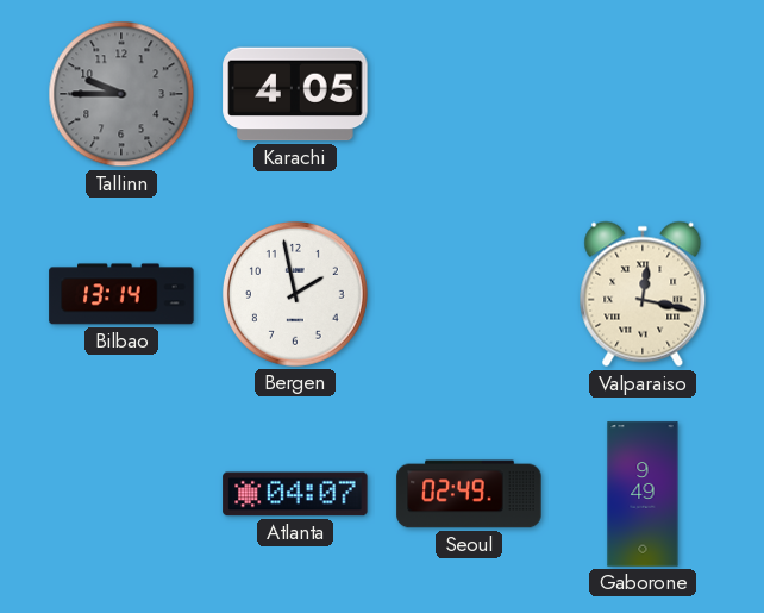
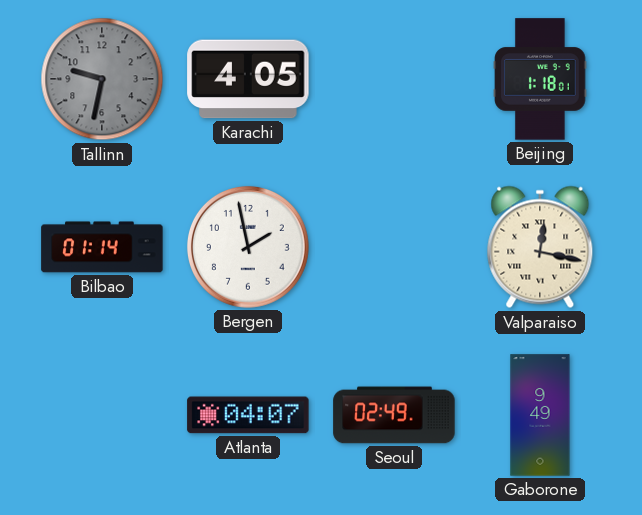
Tallinn: 9:45 -> 9:32
Beijing: none -> 1:18
Bilbao: 13:14 -> 01:14
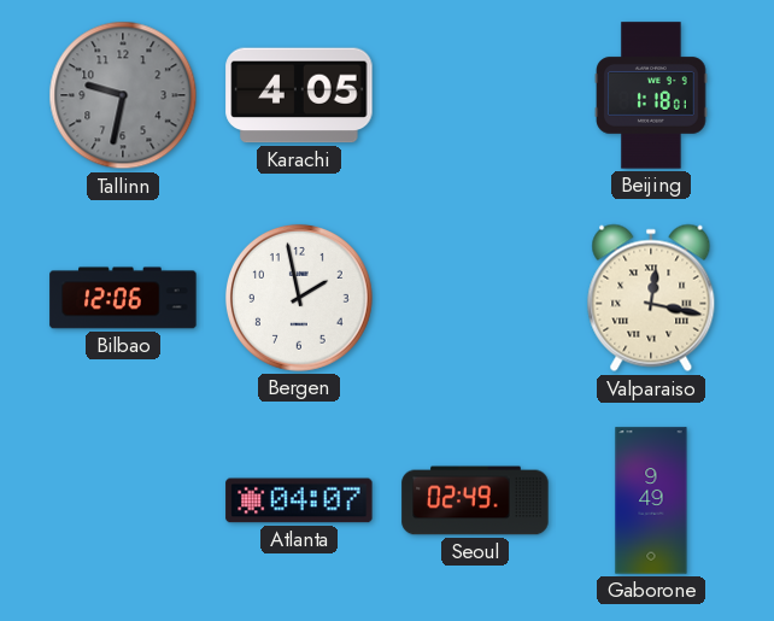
Bilbao: 01:14 -> 12:06
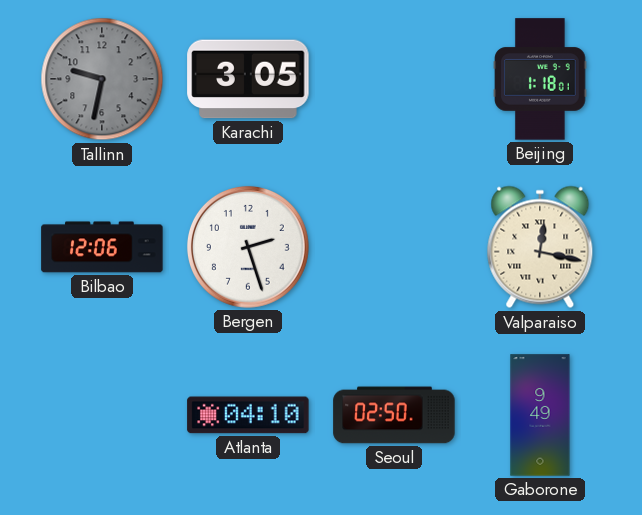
Karachi: 4:05 -> 3:05
Bergen: 1:58 -> 2:27
Atlanta: 04:07 -> 04:10
Seoul: 02:49 -> 02:50
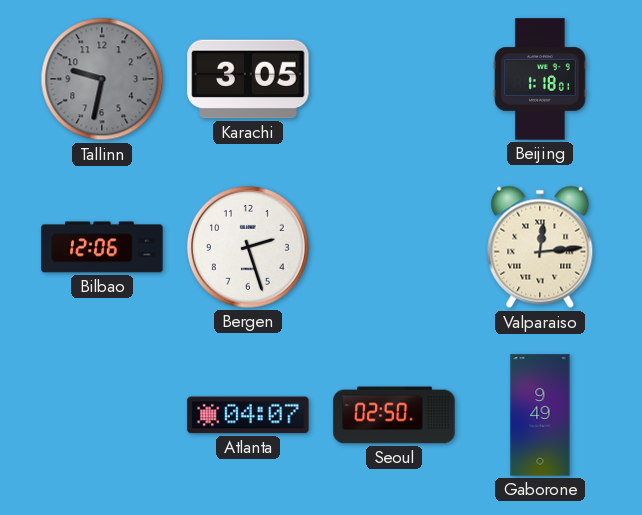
Valparaiso: 12:17 -> 12:14
Atlanta: 04:10 -> 04:07
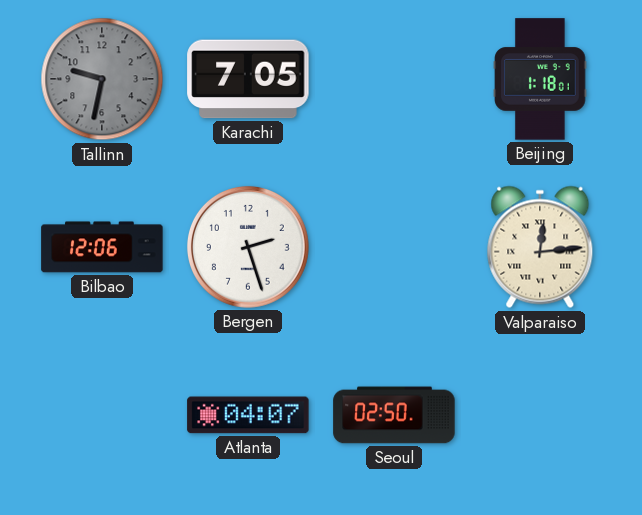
Karachi: 3:05 -> 7:05
Gaborone: 9:49 -> none
